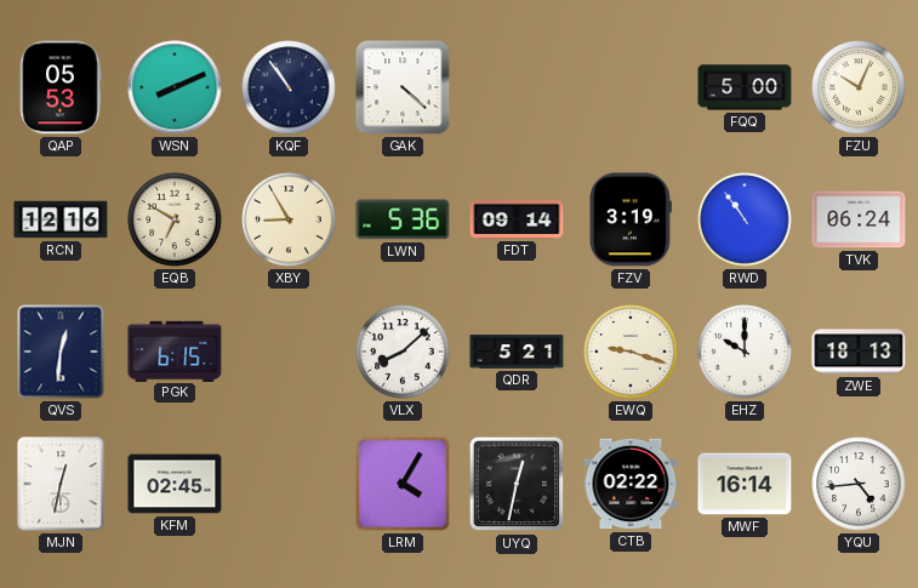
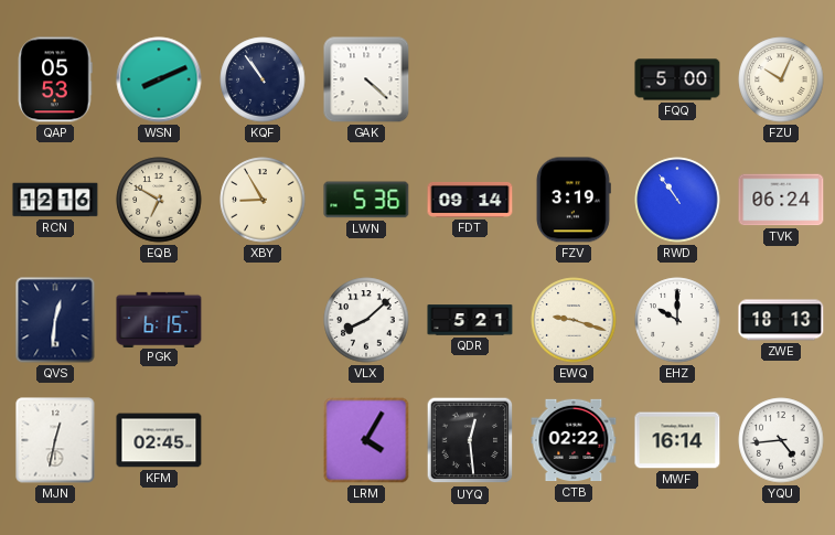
UYQ: 12:32 -> 12:29
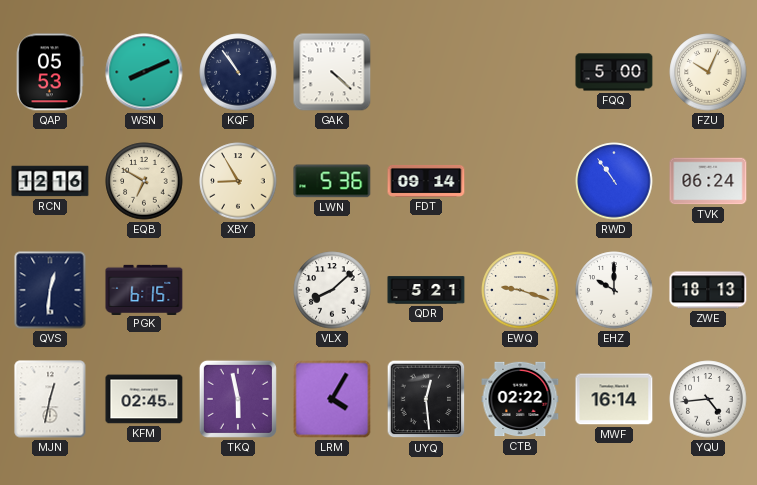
FZV: 3:19 -> none
TKQ: none -> 5:58
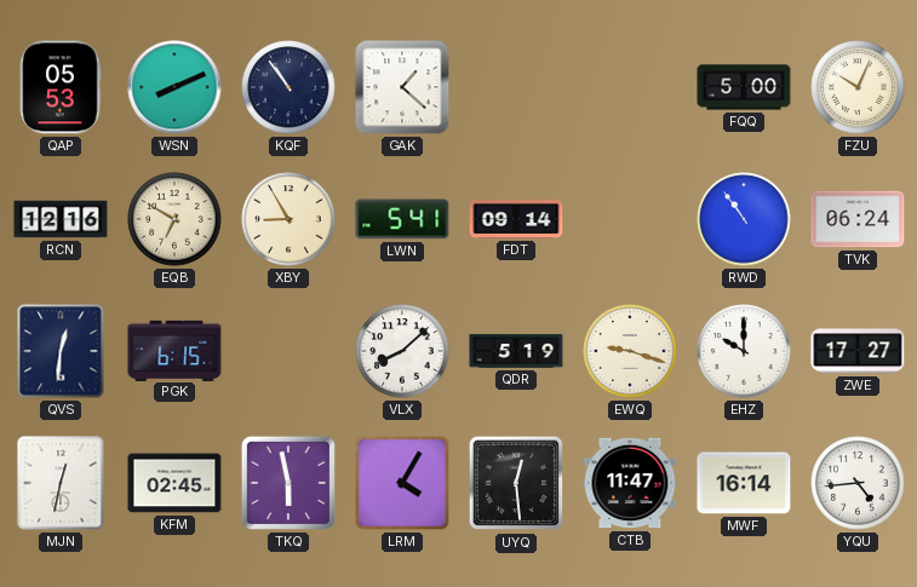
GAK: 4:22 -> 1:22
LWN: 5:36 -> 5:41
QDR: 5:21 -> 5:19
ZWE: 18:13 -> 17:27
CTB: 02:22 -> 11:47
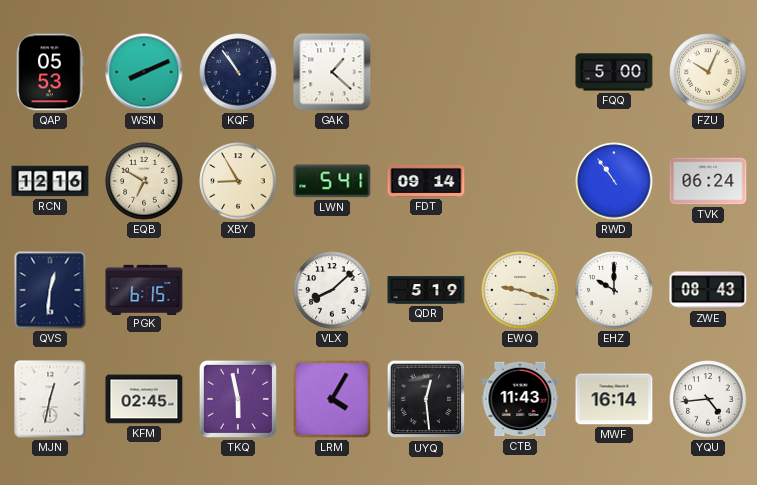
ZWE: 17:27 -> 08:43
CTB: 11:47 -> 11:43
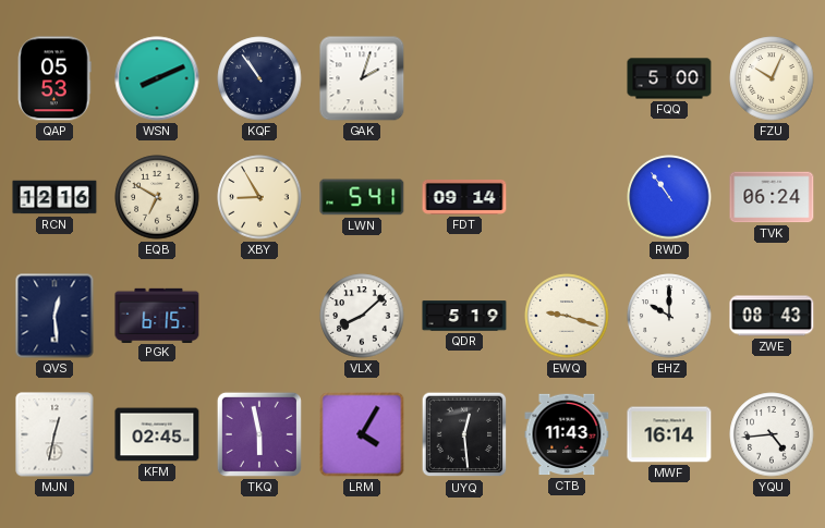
GAK: 1:22 -> 2:03
QVS: 12:31 -> 12:29
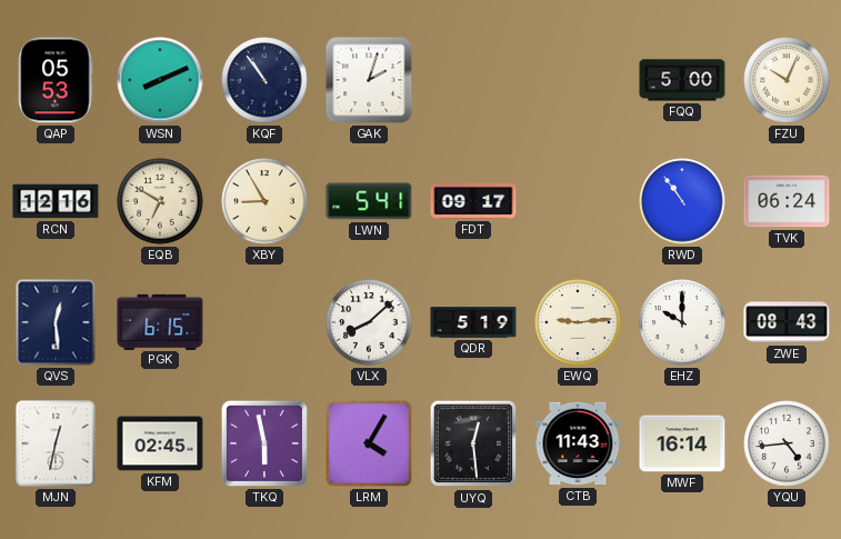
FDT: 09:14 -> 09:17
EWQ: 9:18 -> 9:14
